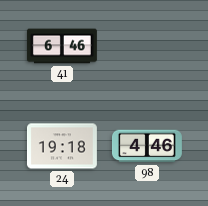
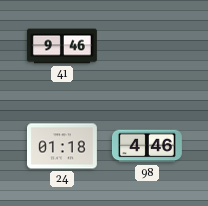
41: 6:46 -> 9:46
24: 19:18 -> 01:18
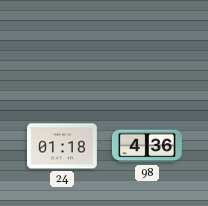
41: 9:46 -> none
98: 4:46 -> 4:36
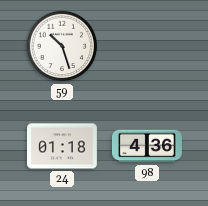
59: none -> 10:27
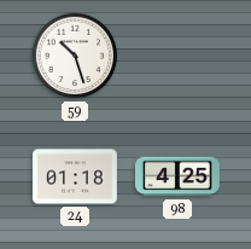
98: 4:36 -> 4:25
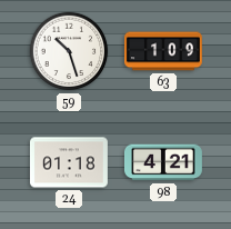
63: none -> 1:09
98: 4:25 -> 4:21
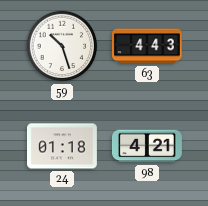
63: 1:09 -> 4:43
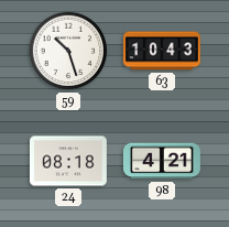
63: 4:43 -> 10:43
24: 01:18 -> 08:18
